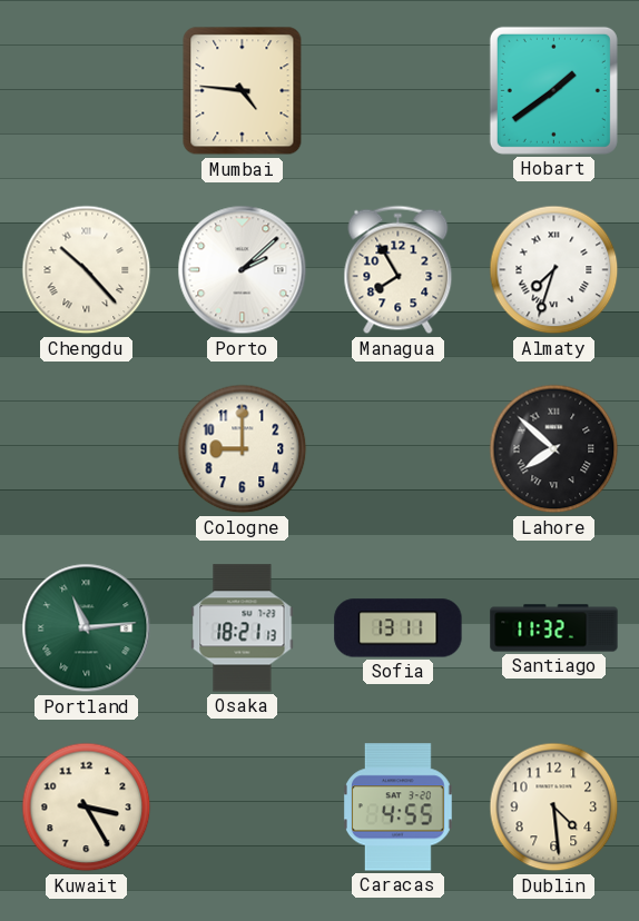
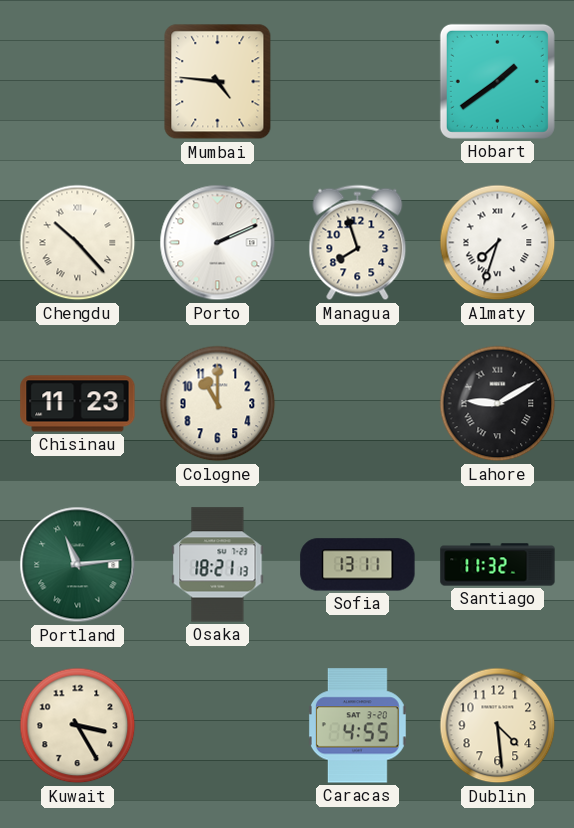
Porto: 2:08 -> 2:11
Managua: 7:55 -> 7:57
Chisinau: none -> 11:23
Cologne: 9:00 -> 11:00
Lahore: 7:52 -> 9:10
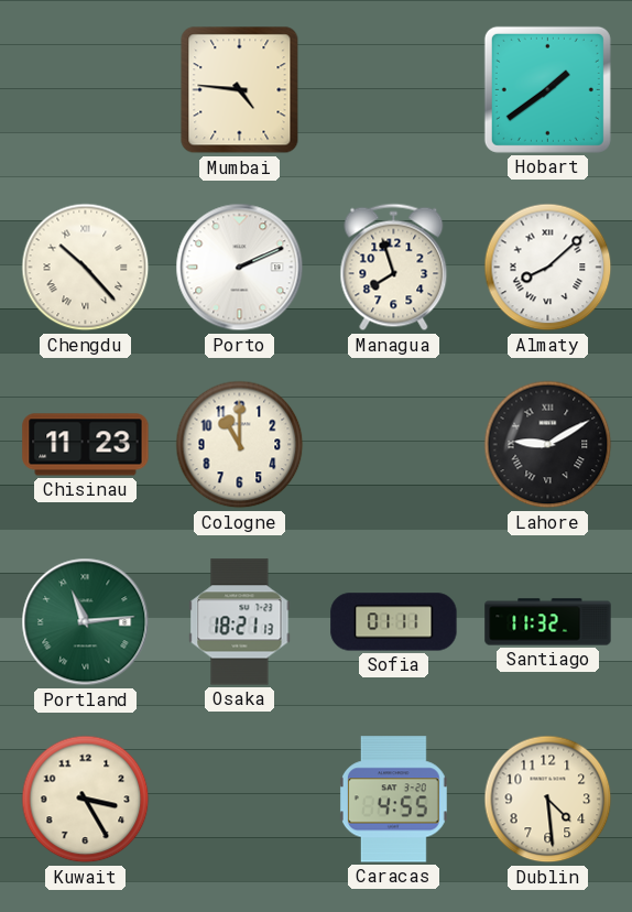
Almaty: 7:33 -> 8:08
Sofia: 13:11 -> 01:11
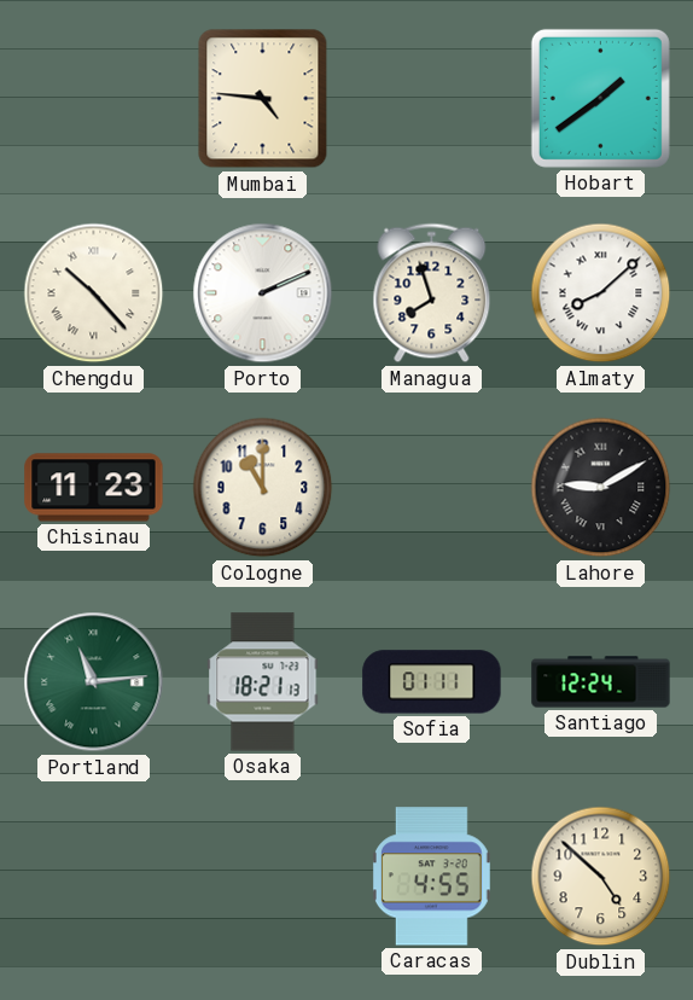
Santiago: 11:32 -> 12:24
Kuwait: 3:25 -> none
Dublin: 4:29 -> 4:52
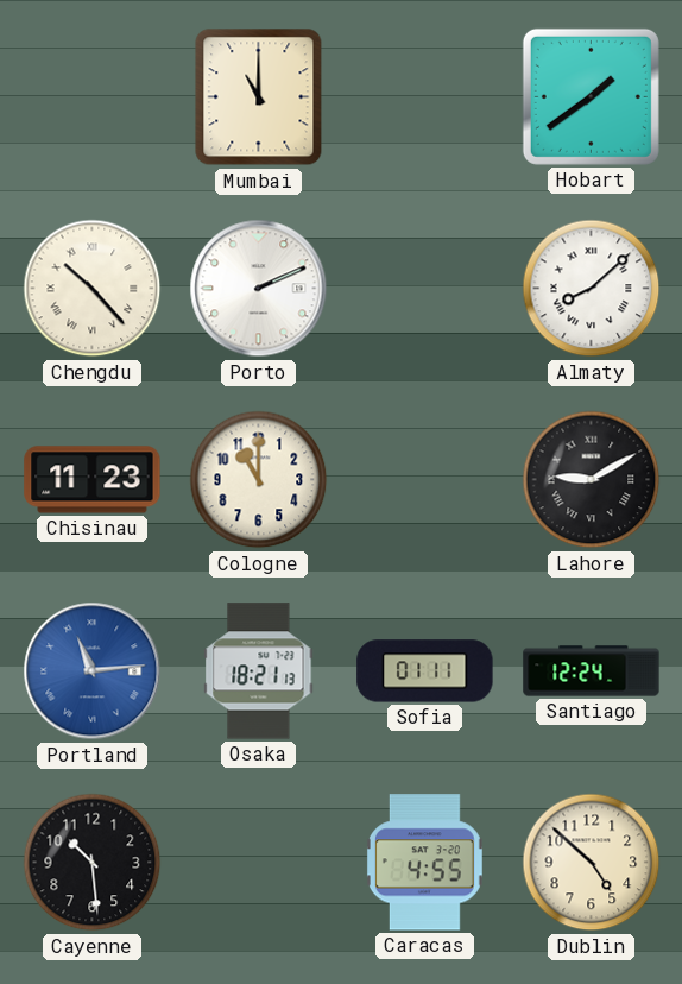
Mumbai: 4:46 -> 11:00
Managua: 7:57 -> none
Portland dial: green -> blue
Cayenne: none -> 10:29
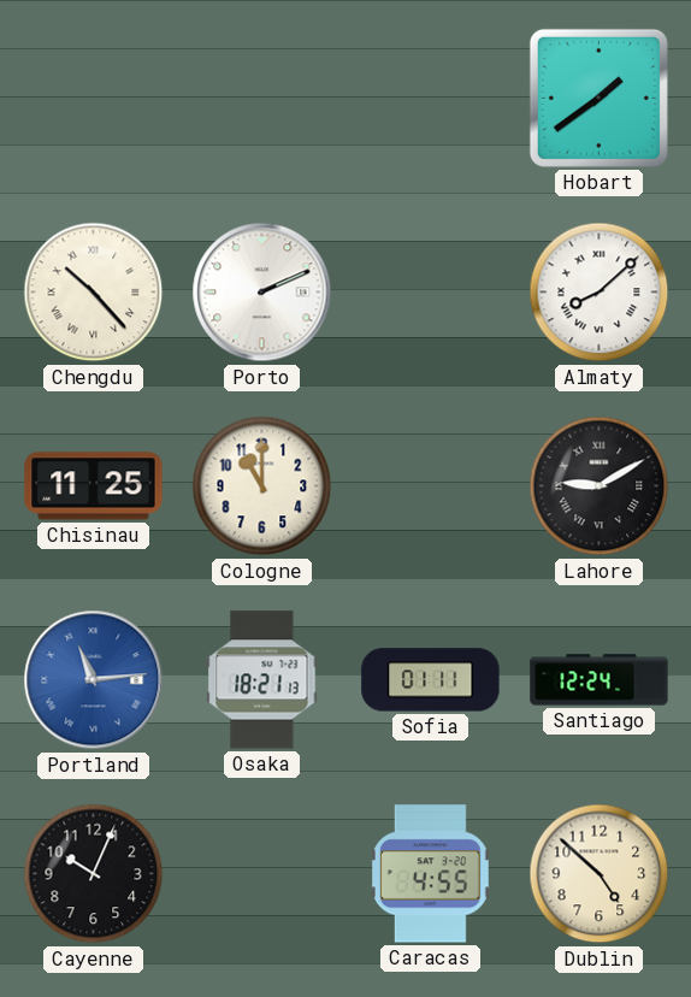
Mumbai: 11:00 -> none
Chisinau: 11:23 -> 11:25
Cayenne: 10:29 -> 10:04
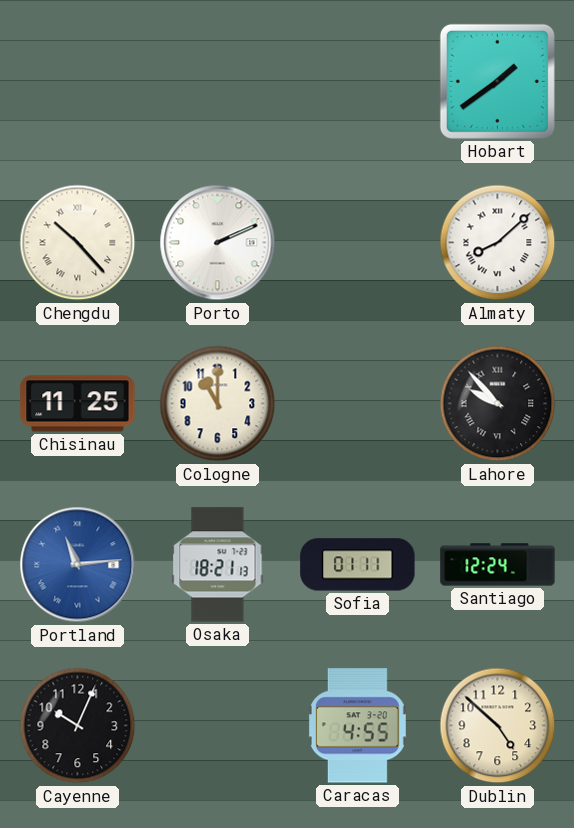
Lahore: 9:10 -> 9:53
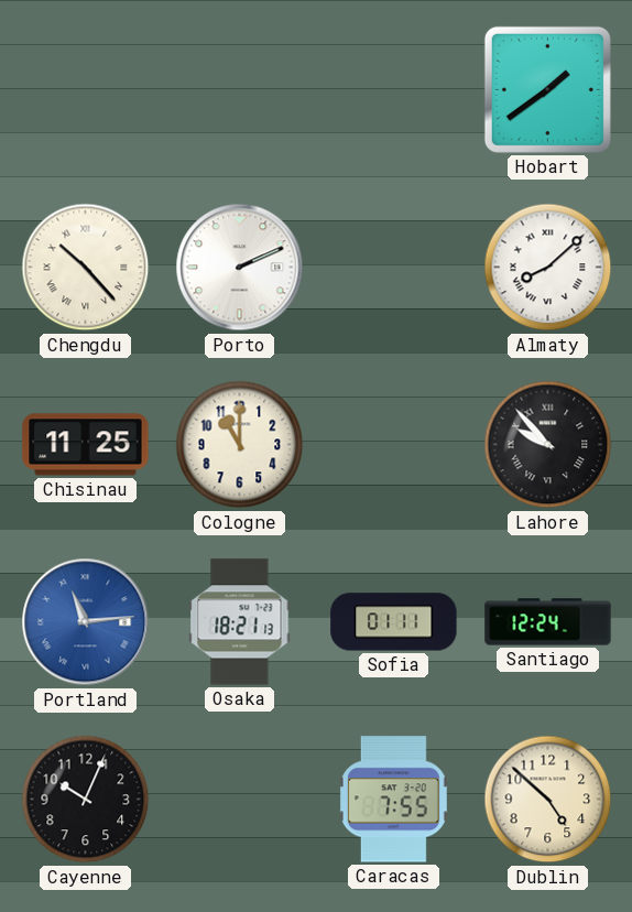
Caracas: 4:55 -> 7:55
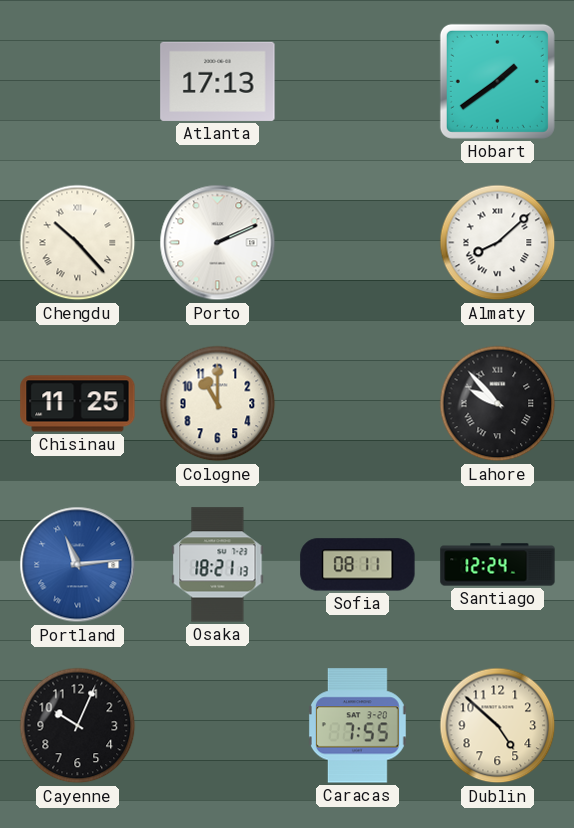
Atlanta: none -> 17:13
Sofia: 01:11 -> 08:11
